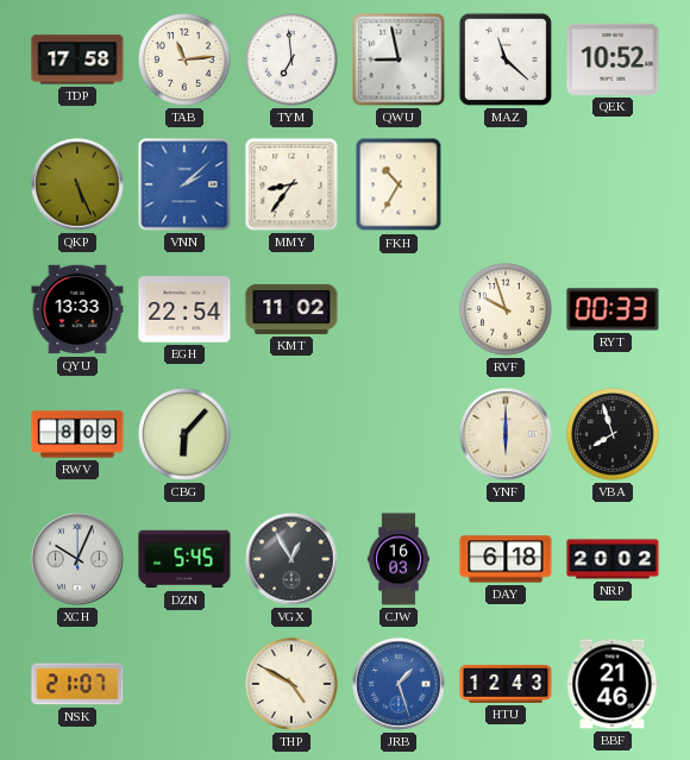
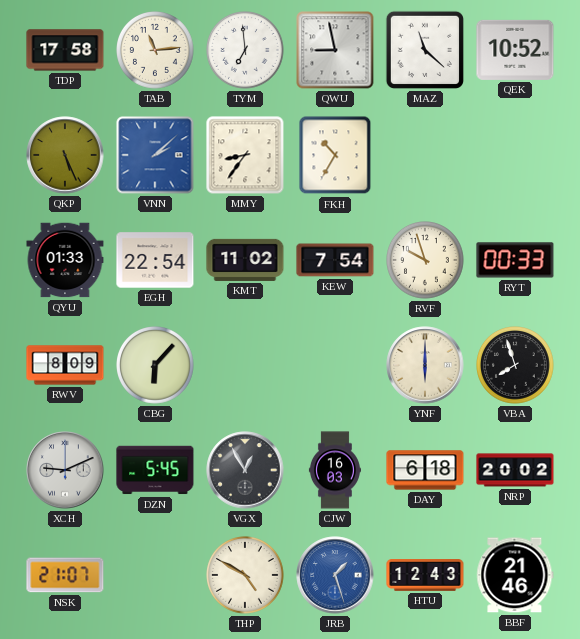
QYU: 13:33 -> 01:33
KEW: none -> 7:54
XCH: 10:04 -> 9:11
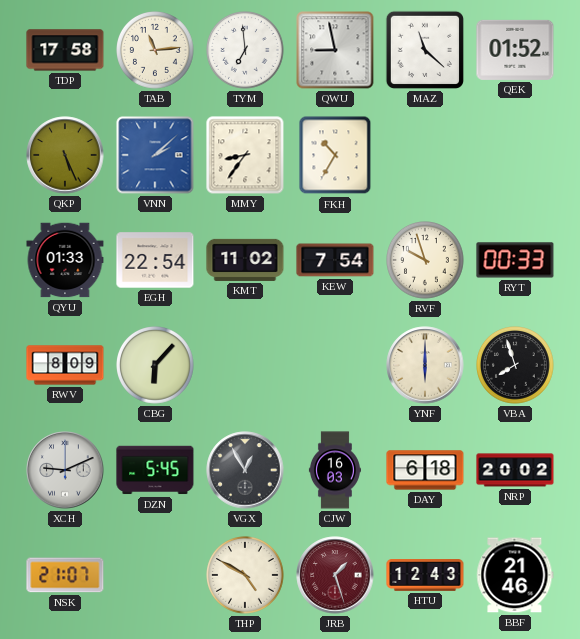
QEK: 10:52 -> 01:52
JRB dial: blue -> burgundy
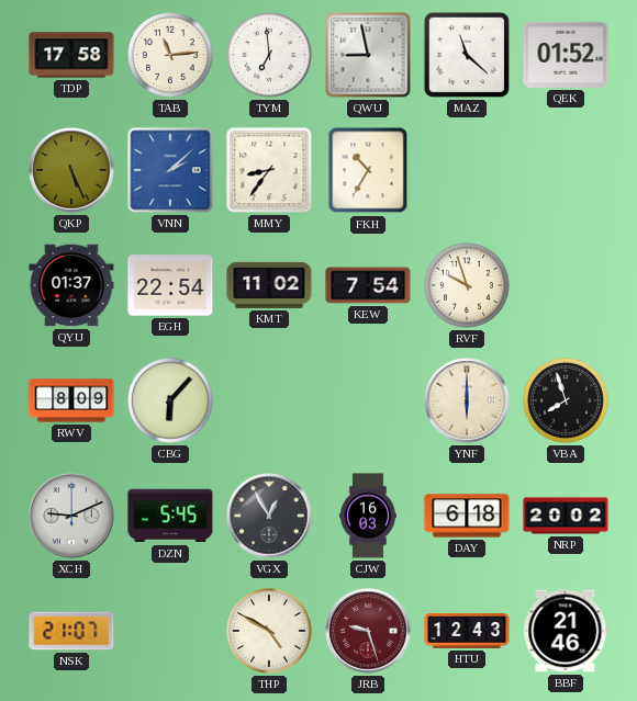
QYU: 01:33 -> 01:37
RYT: 00:33 -> none
JRB: 1:27 -> 9:27
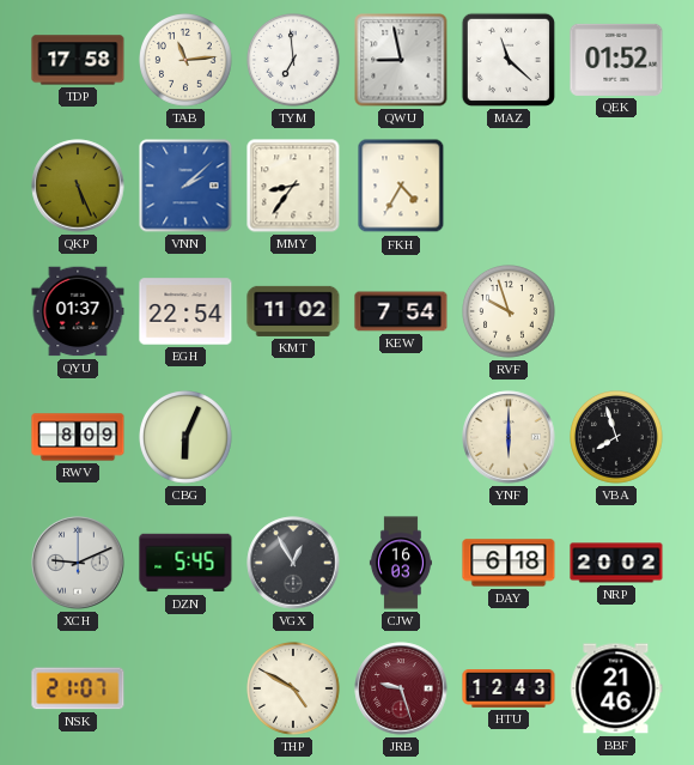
FKH: 10:35 -> 4:35
CBG: 6:07 -> 6:04
